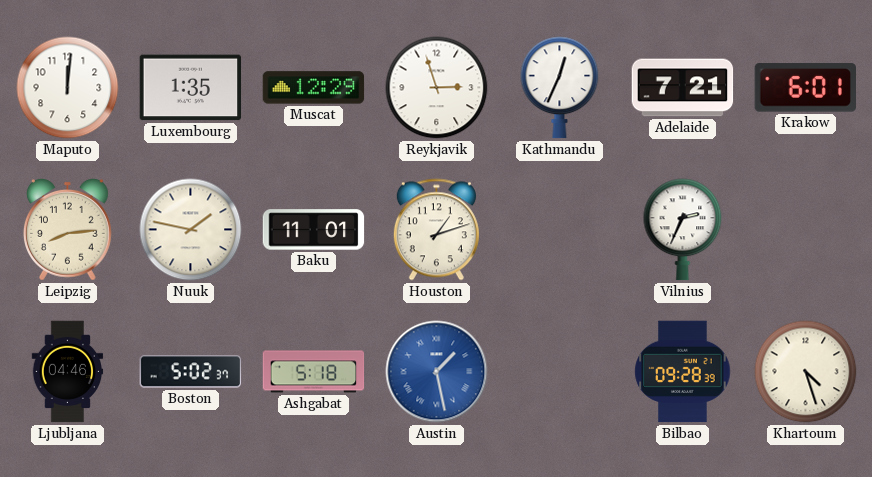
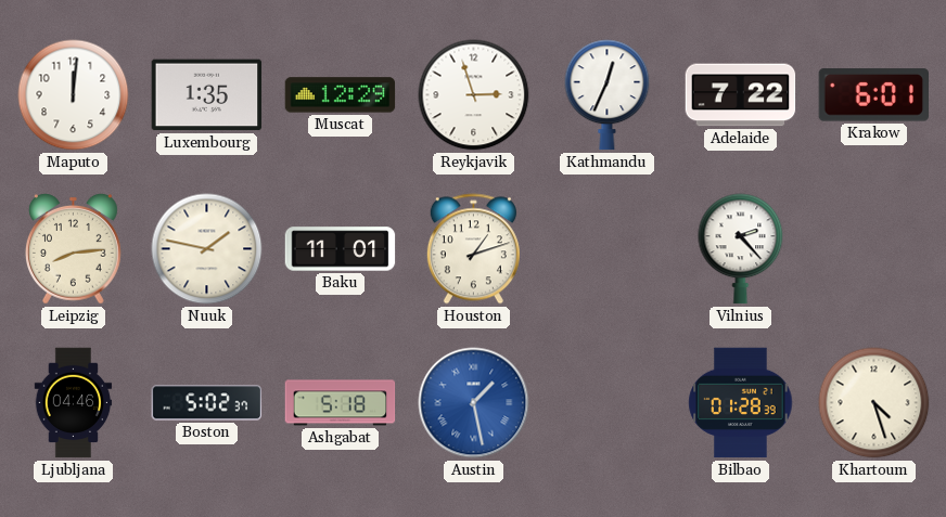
Adelaide: 7:21 -> 7:22
Vilnius: 2:34 -> 2:23
Bilbao: 09:28 -> 01:28
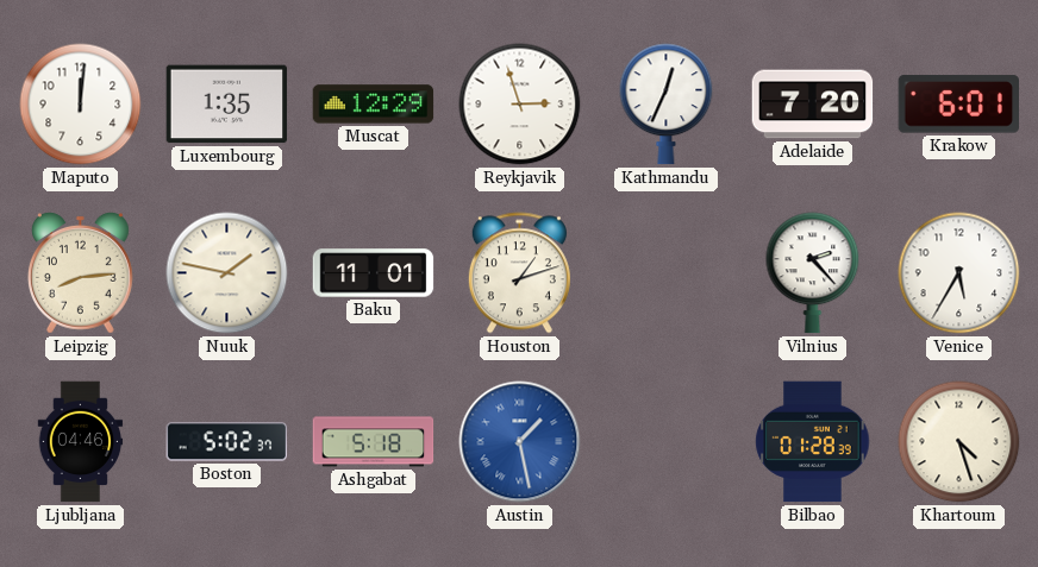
Adelaide: 7:22 -> 7:20
Venice: none -> 5:35
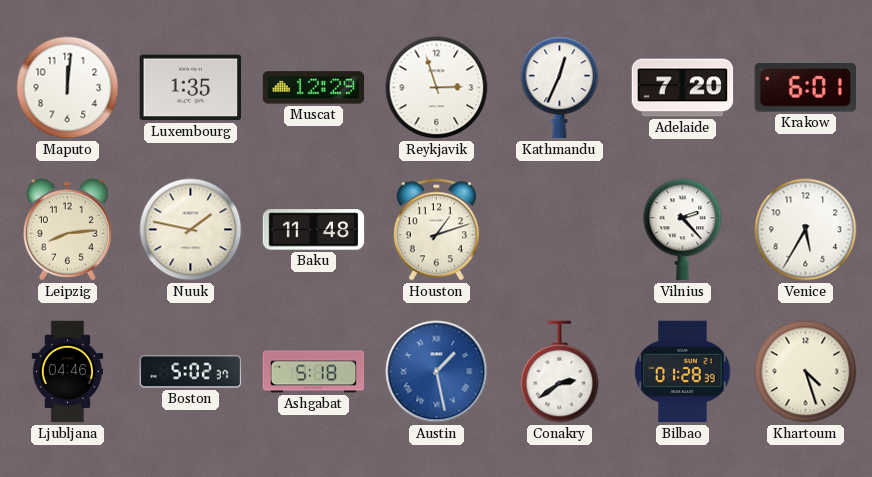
Baku: 11:01 -> 11:48
Conakry: none -> 2:39
